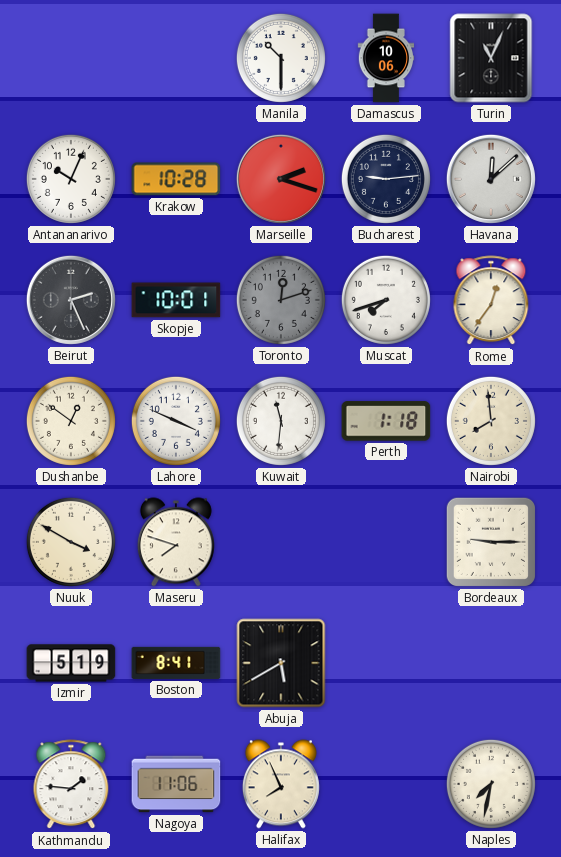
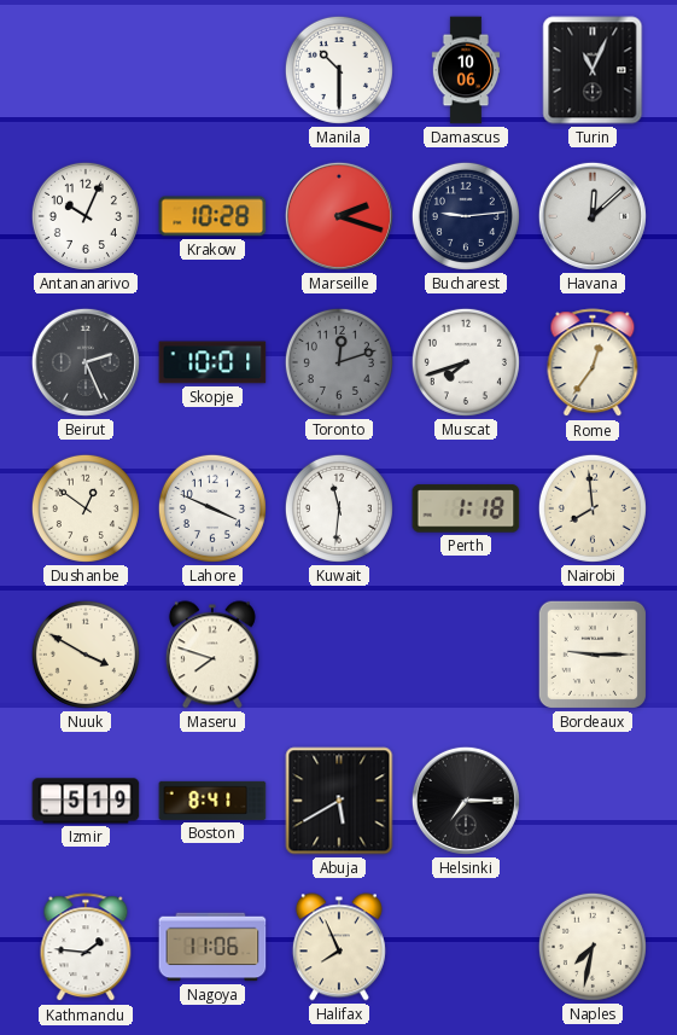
Helsinki: none -> 7:15
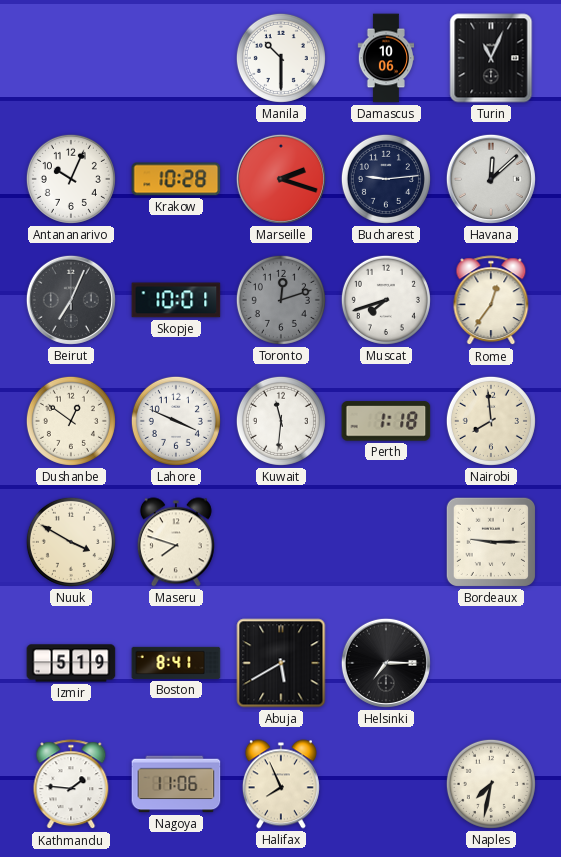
Beirut: 2:26 -> 7:04
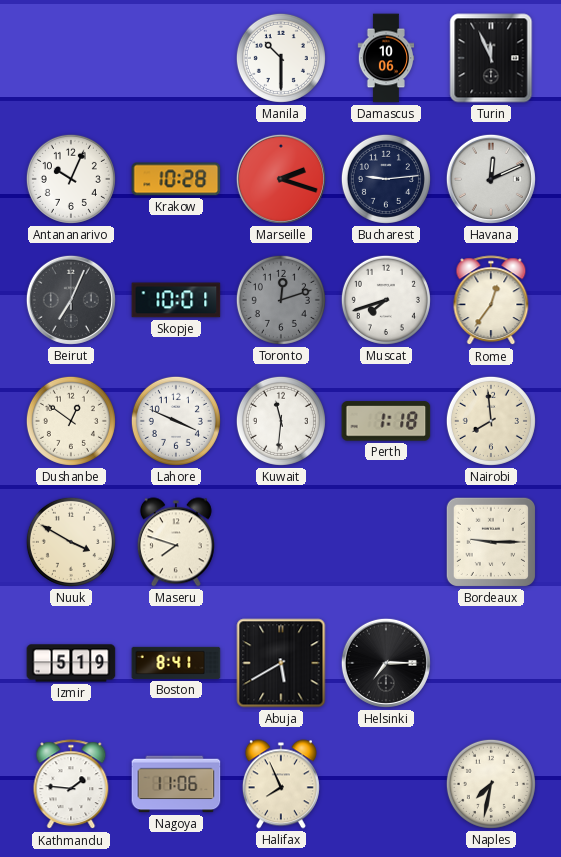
Turin: 11:04 -> 11:56
Havana: 12:08 -> 12:11
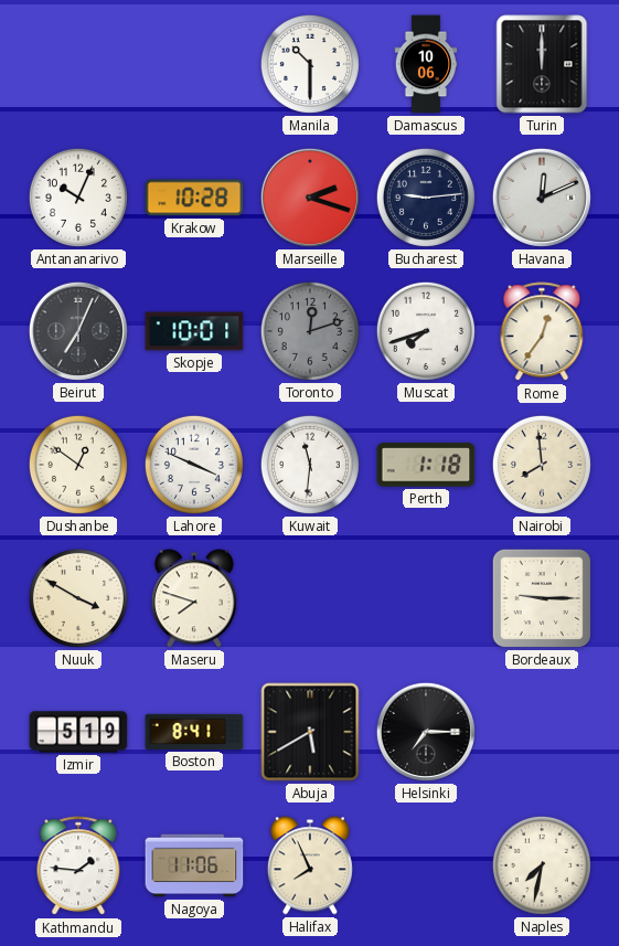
Turin: 11:56 -> 12:00
